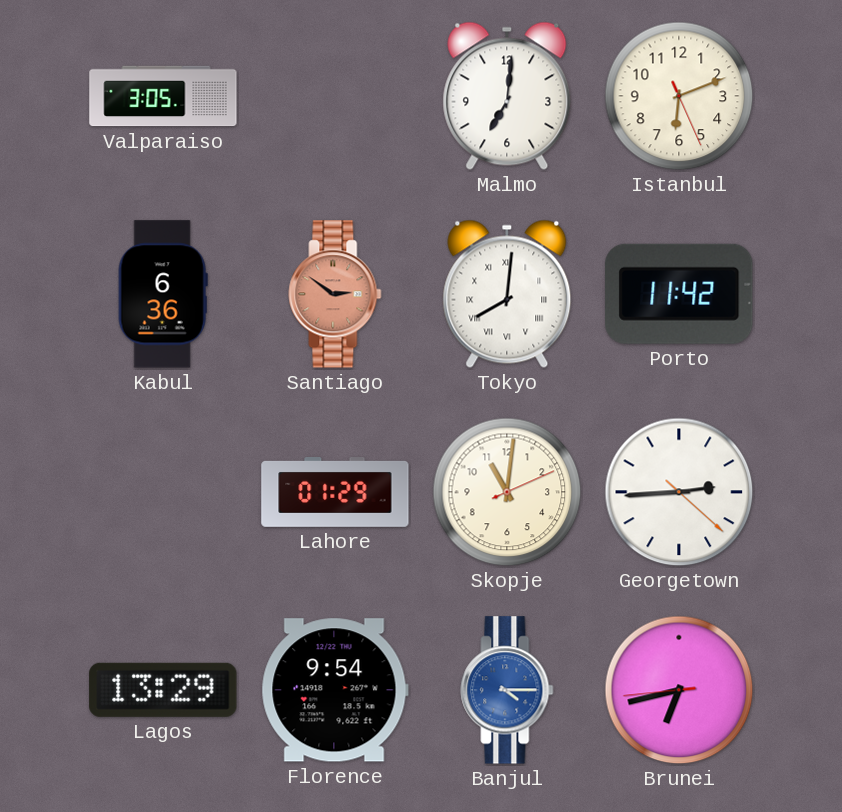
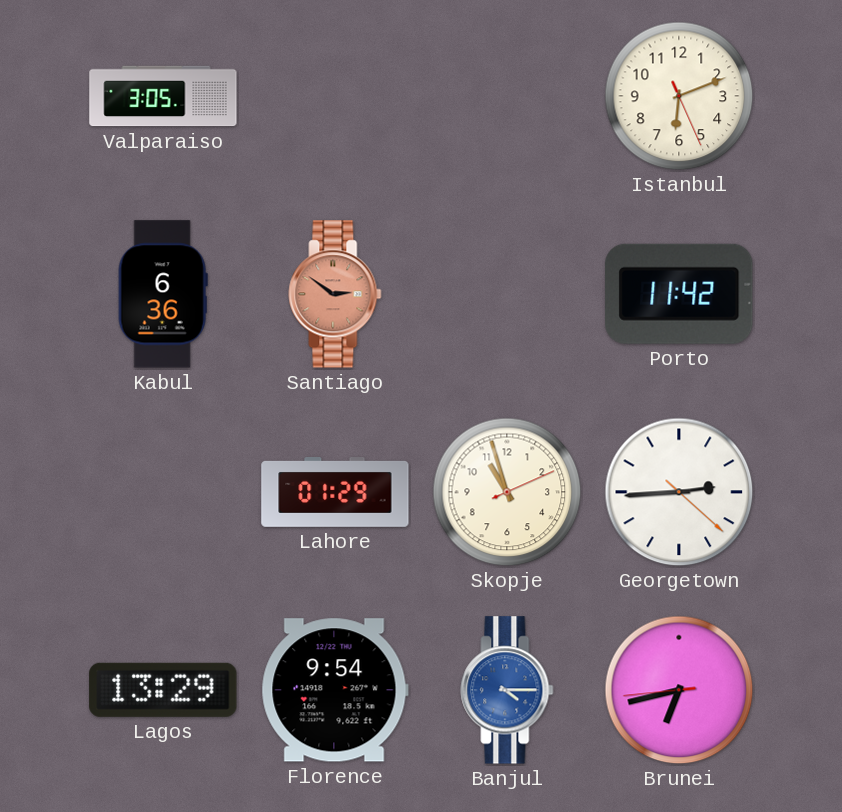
Malmo: 7:01 -> none
Tokyo: 8:01 -> none
Skopje: 11:01 -> 10:57
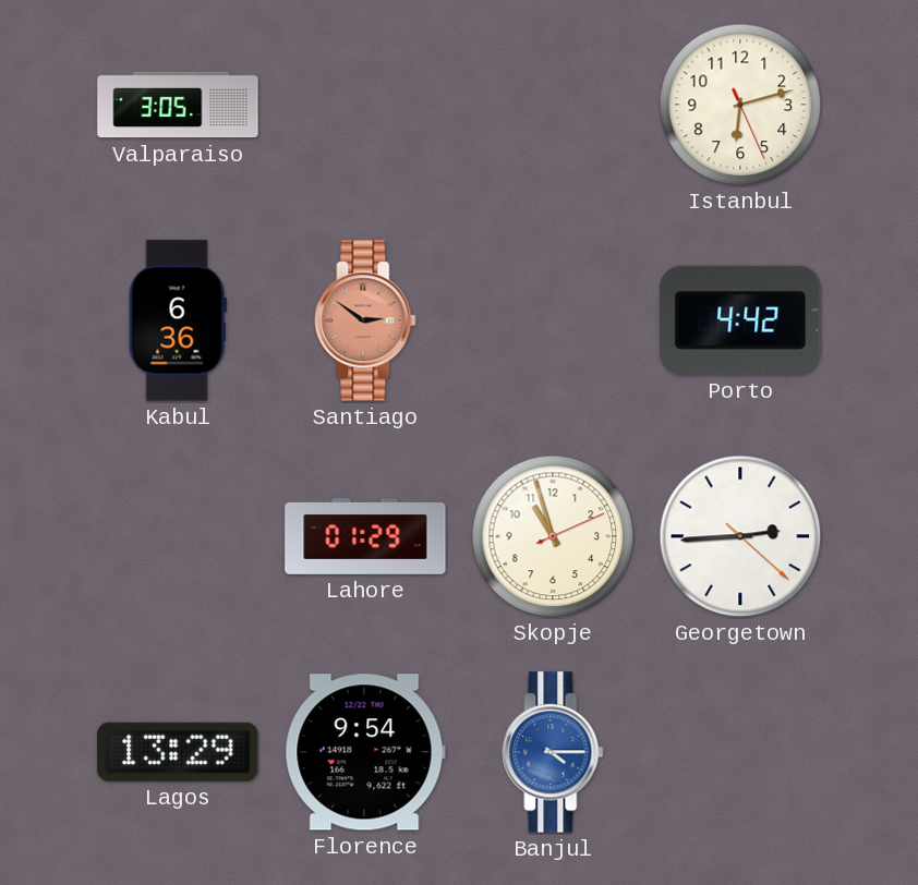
Istanbul: 6:11 -> 6:12
Porto: 11:42 -> 4:42
Brunei: 6:42 -> none
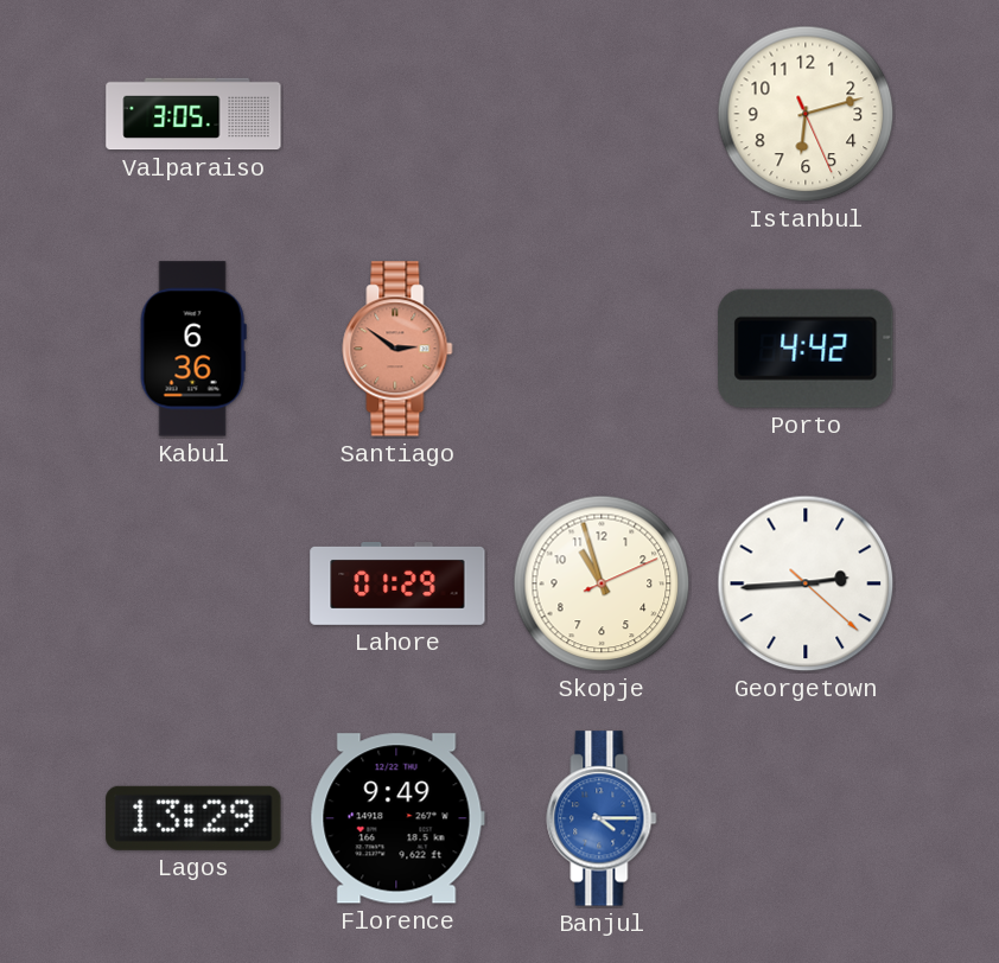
Florence: 9:54 -> 9:49
